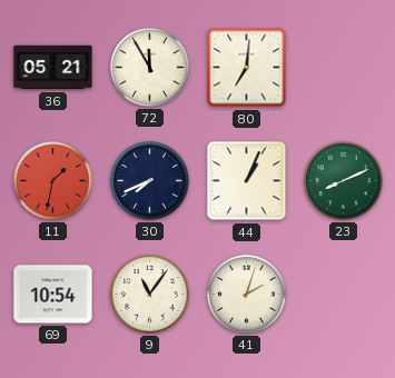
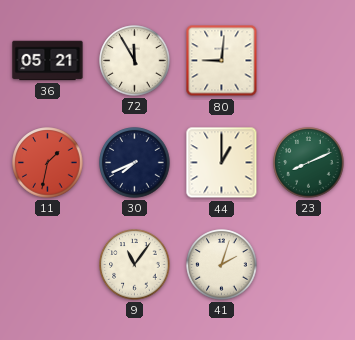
80: 7:01 -> 9:01
44: 1:04 -> 1:00
69: 10:54 -> none
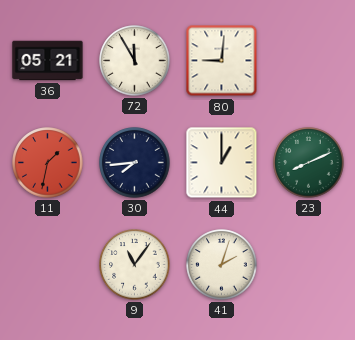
30: 7:41 -> 7:44
